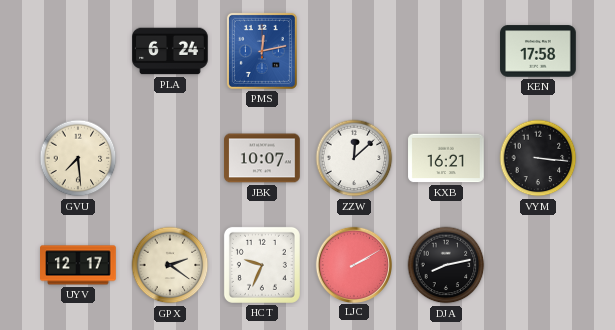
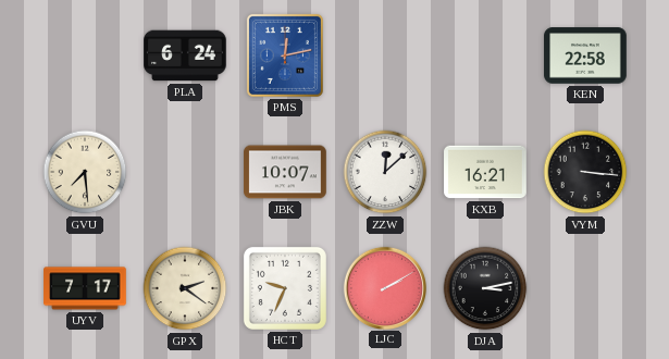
KEN: 17:58 -> 22:58
UYV: 12:17 -> 7:17
DJA: 8:13 -> 3:13
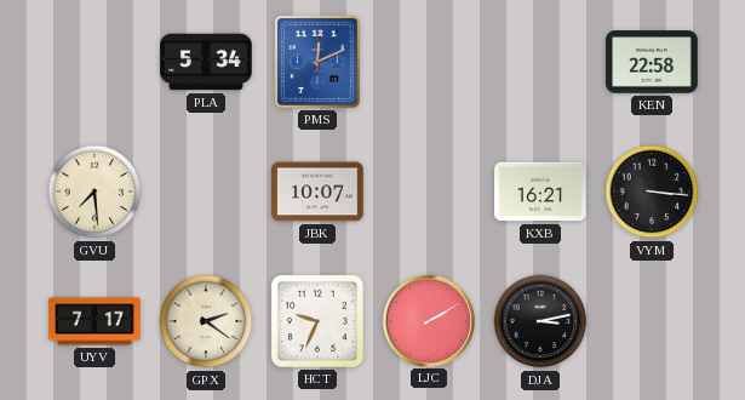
PLA: 6:24 -> 5:34
PMS: 12:13 -> 12:11
ZZW: 12:08 -> none
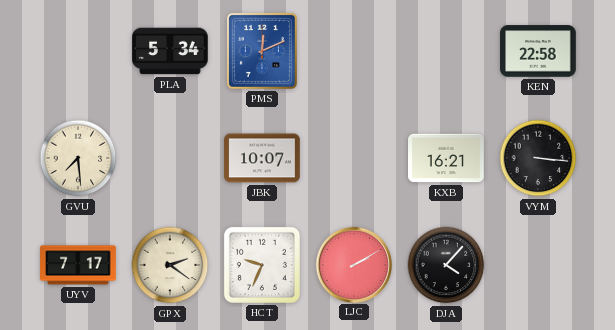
DJA: 3:13 -> 4:07
